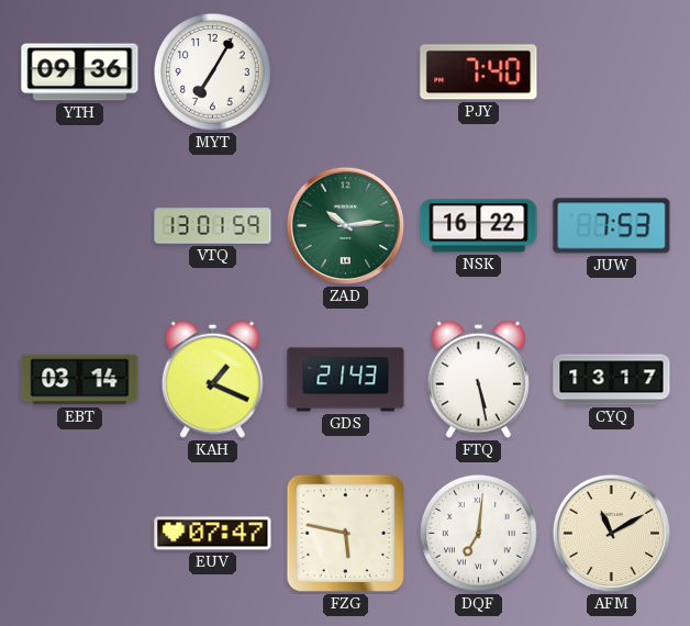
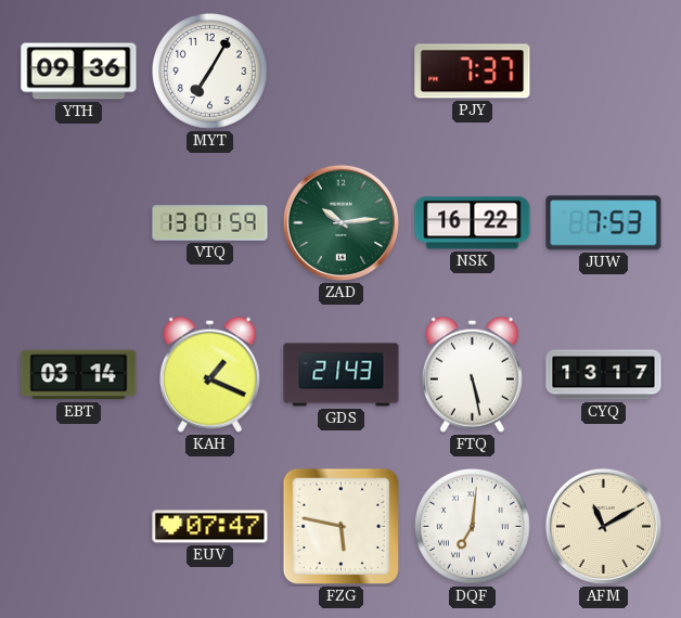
PJY: 7:40 -> 7:37
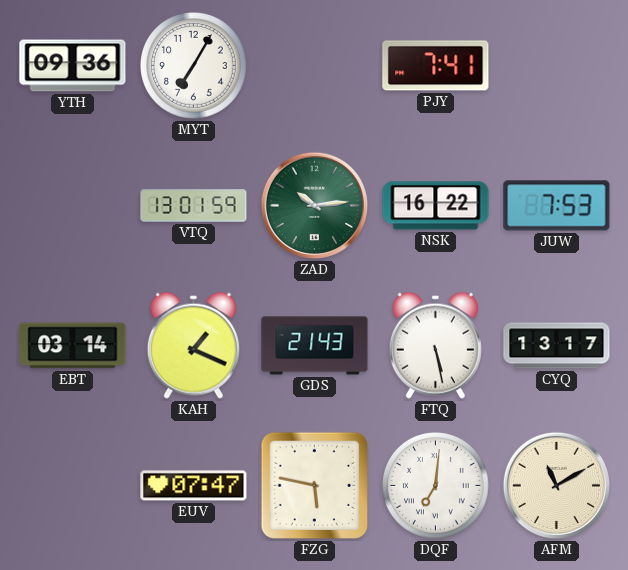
PJY: 7:37 -> 7:41
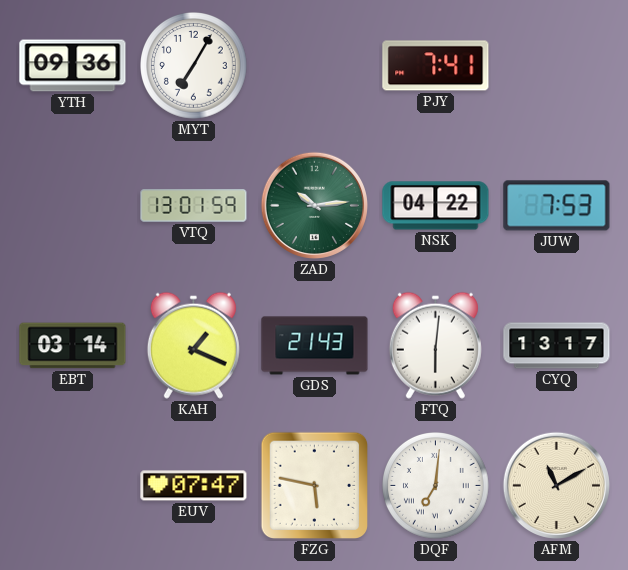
NSK: 16:22 -> 04:22
FTQ: 5:28 -> 6:01
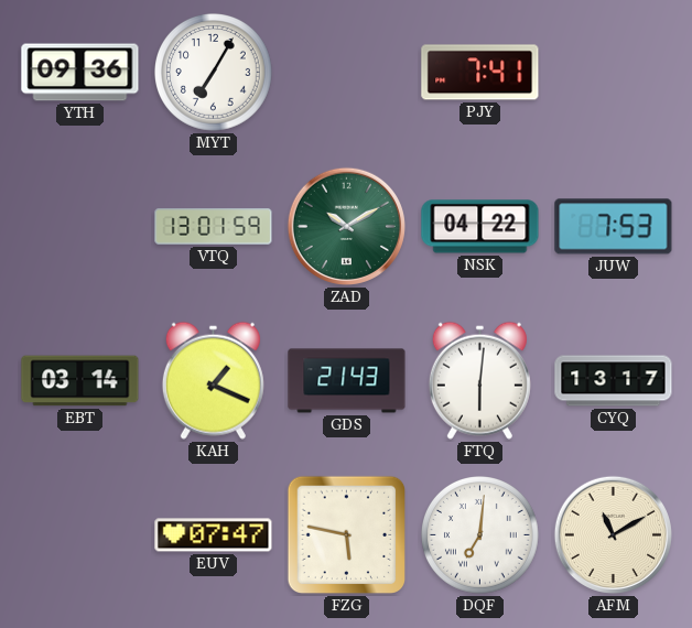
ZAD: 10:14 -> 10:10
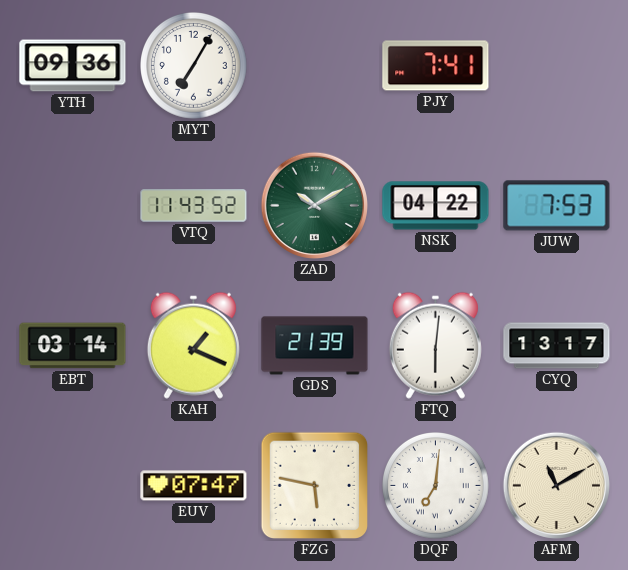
VTQ: 13:01 -> 11:43
GDS: 21:43 -> 21:39
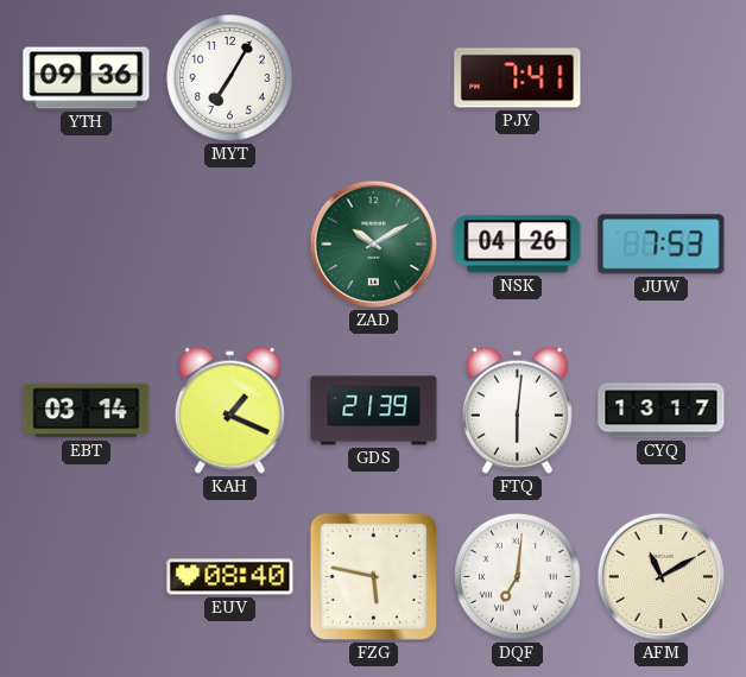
VTQ: 11:43 -> none
NSK: 04:22 -> 04:26
EUV: 07:47 -> 08:40
